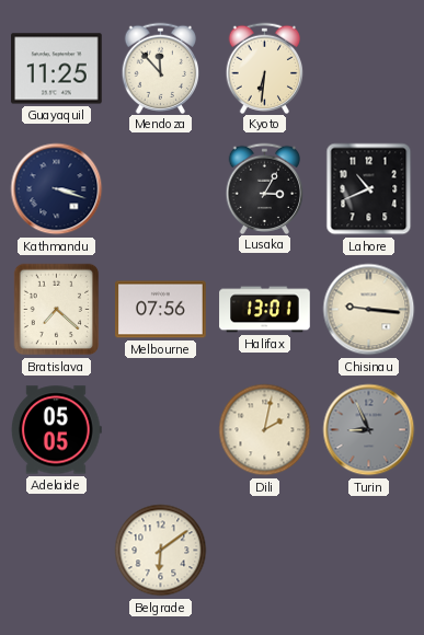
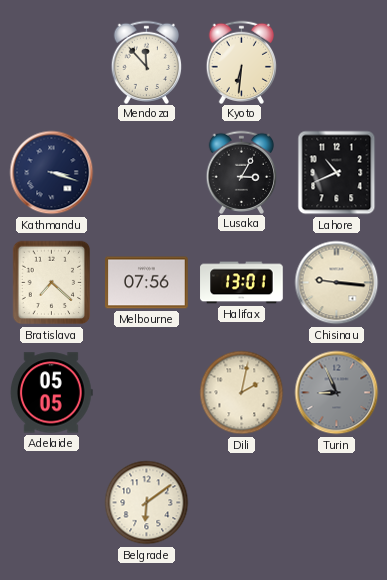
Guayaquil: 11:25 -> none
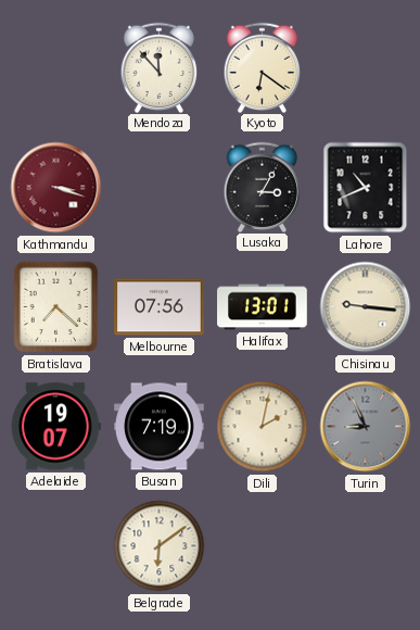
Kyoto: 6:31 -> 6:21
Kathmandu dial: navy -> burgundy
Adelaide: 05:05 -> 19:07
Busan: none -> 7:19
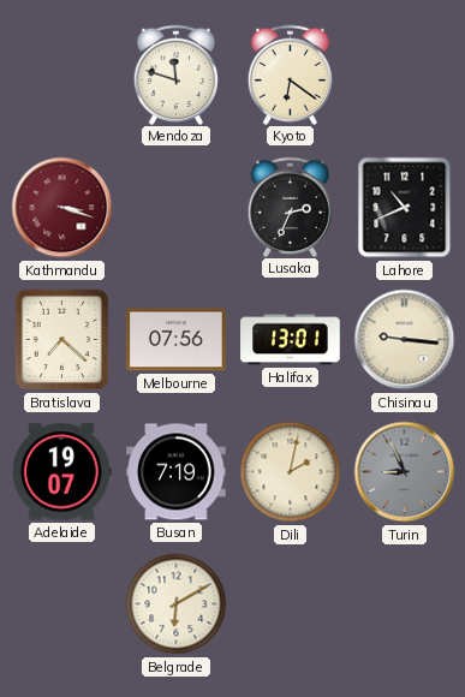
Mendoza: 11:53 -> 11:48
Lusaka: 3:05 -> 2:34
Belgrade: 6:09 -> 6:10
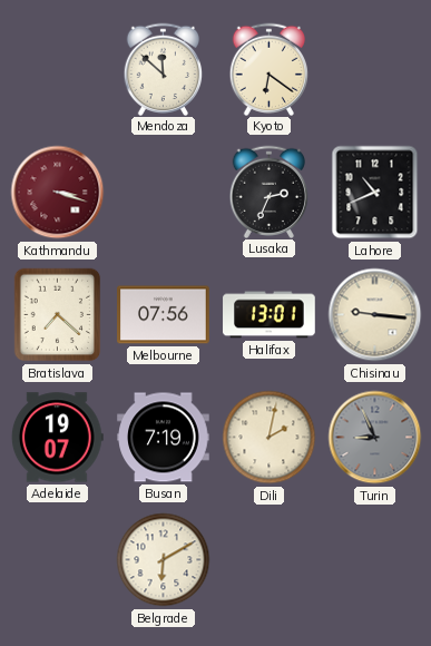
Mendoza: 11:48 -> 11:52
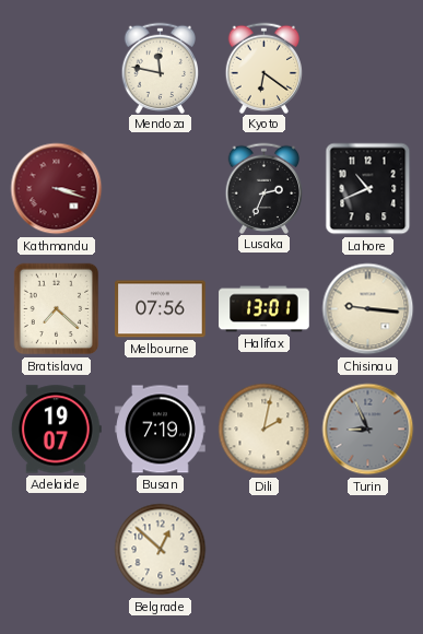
Mendoza: 11:52 -> 11:47
Belgrade: 6:10 -> 12:52
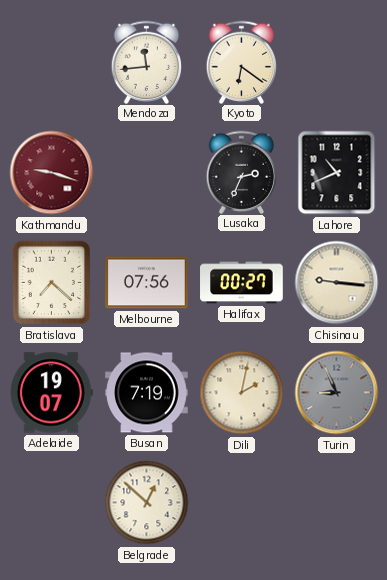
Mendoza: 11:47 -> 11:44
Kathmandu: 3:18 -> 9:18
Halifax: 13:01 -> 00:27
